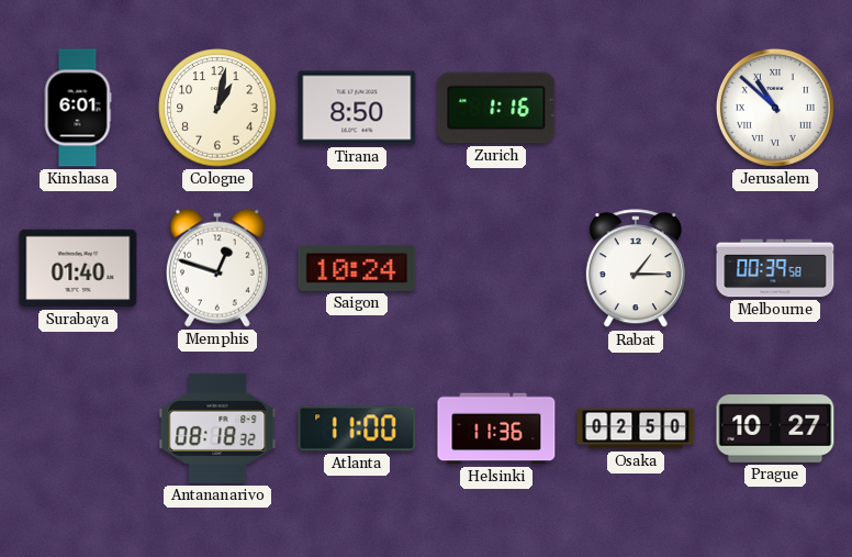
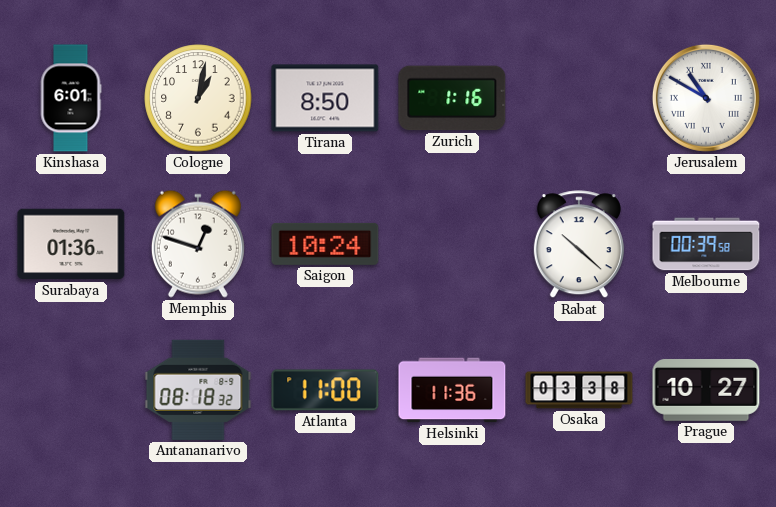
Jerusalem: 10:52 -> 10:50
Surabaya: 01:40 -> 01:36
Rabat: 1:15 -> 10:22
Osaka: 02:50 -> 03:38
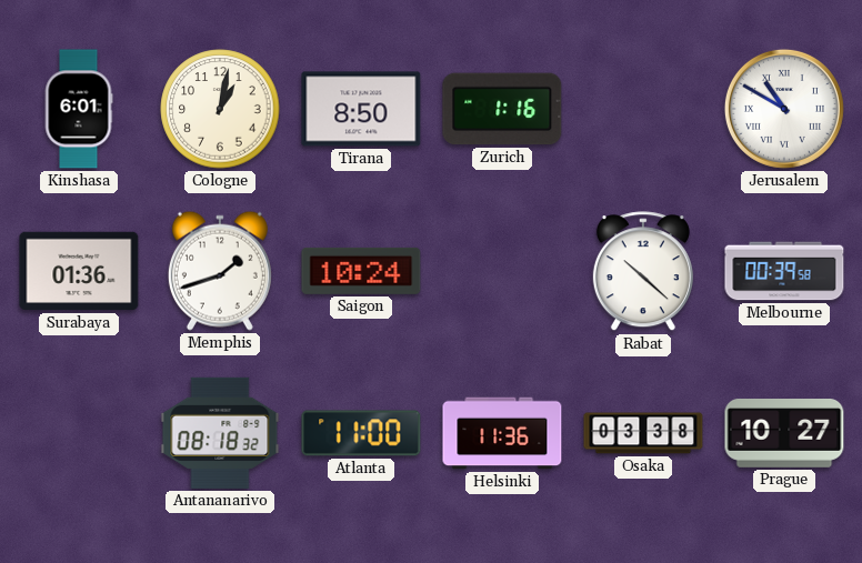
Memphis: 12:48 -> 1:42
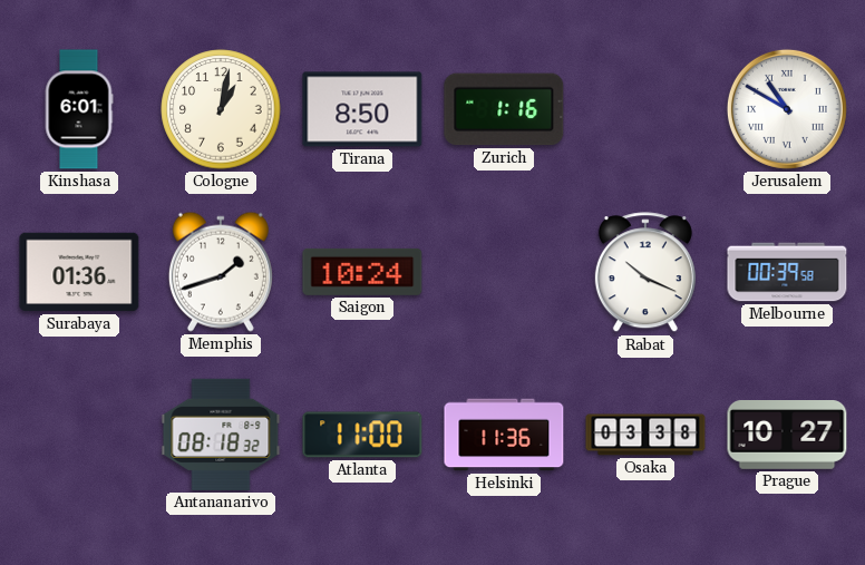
Rabat: 10:22 -> 10:19
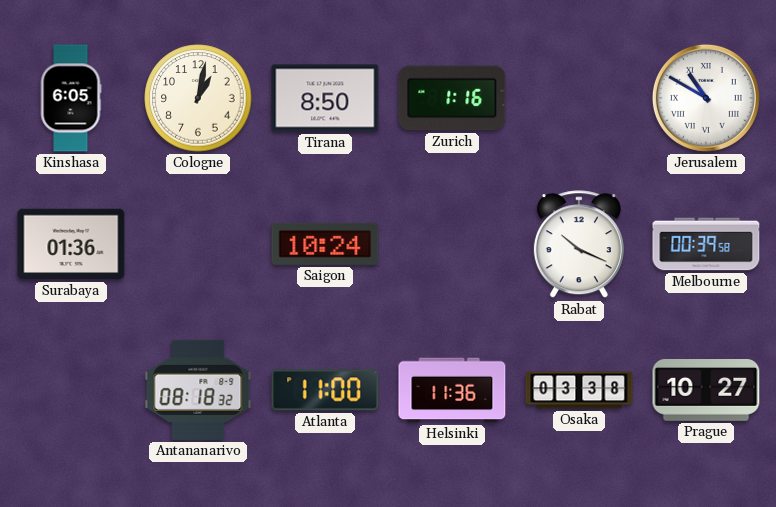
Kinshasa: 6:01 -> 6:05
Memphis: 1:42 -> none
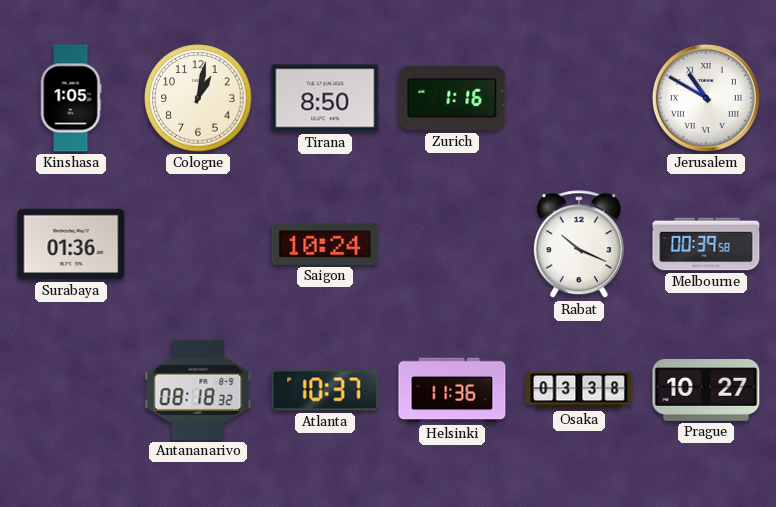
Kinshasa: 6:05 -> 1:05
Atlanta: 11:00 -> 10:37
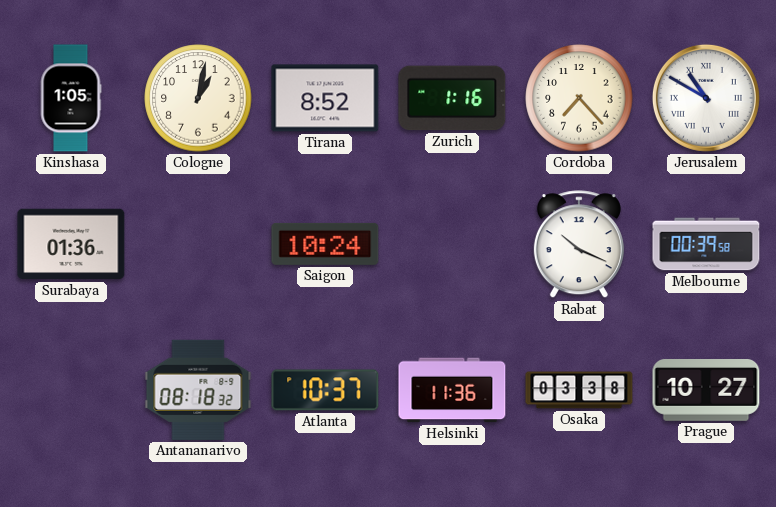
Tirana: 8:50 -> 8:52
Cordoba: none -> 7:23
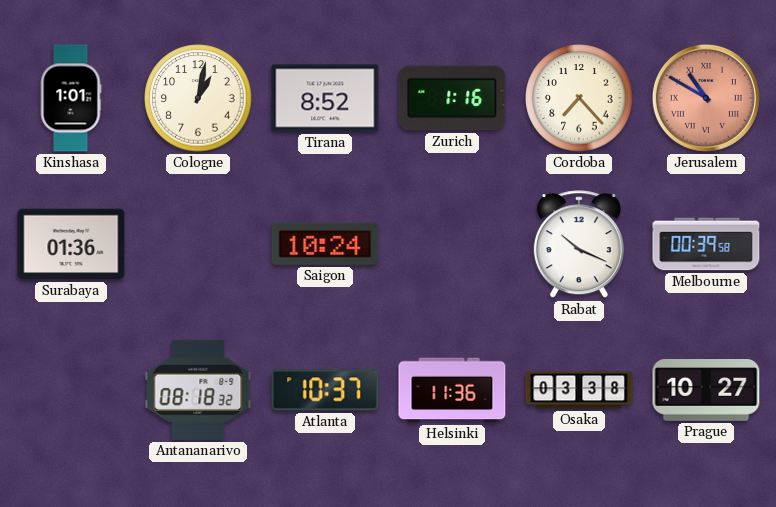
Kinshasa: 1:05 -> 1:01
Jerusalem dial: white -> salmon
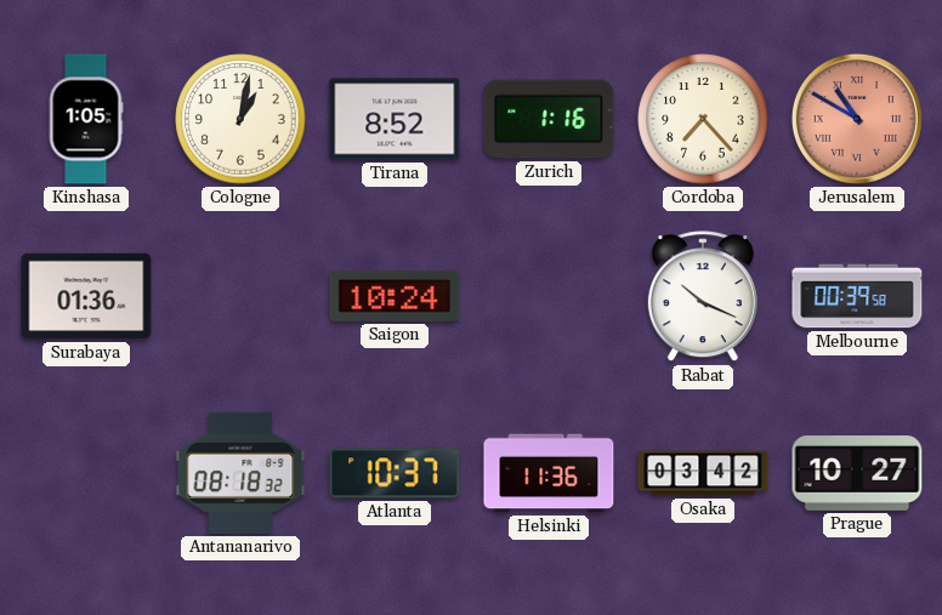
Kinshasa: 1:01 -> 1:05
Osaka: 03:38 -> 03:42
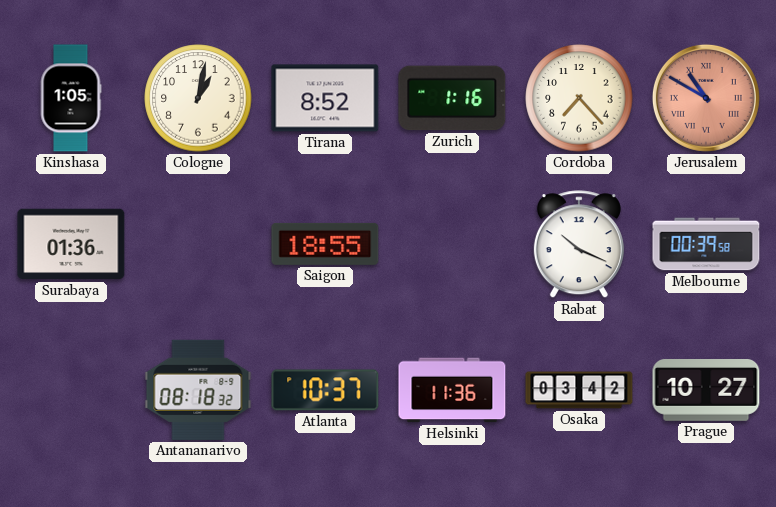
Saigon: 10:24 -> 18:55
